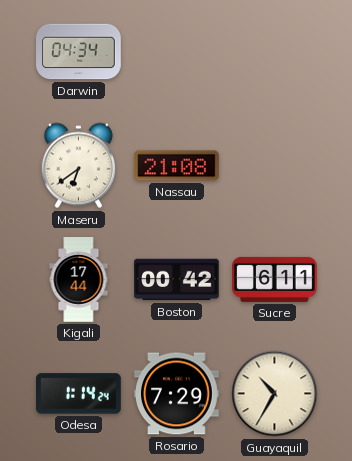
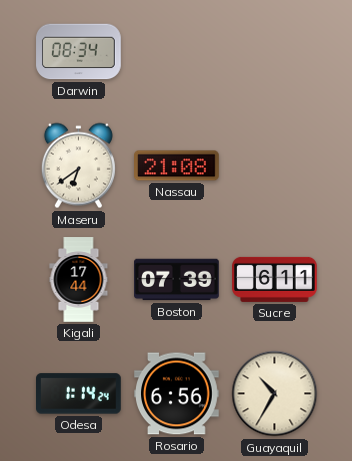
Darwin: 04:34 -> 08:34
Boston: 00:42 -> 07:39
Rosario: 7:29 -> 6:56
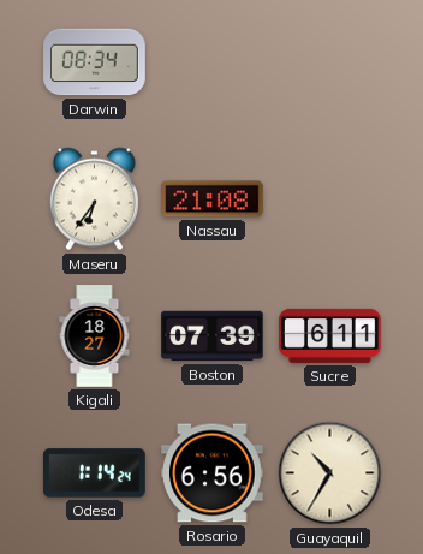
Maseru: 6:39 -> 6:36
Kigali: 17:44 -> 18:27
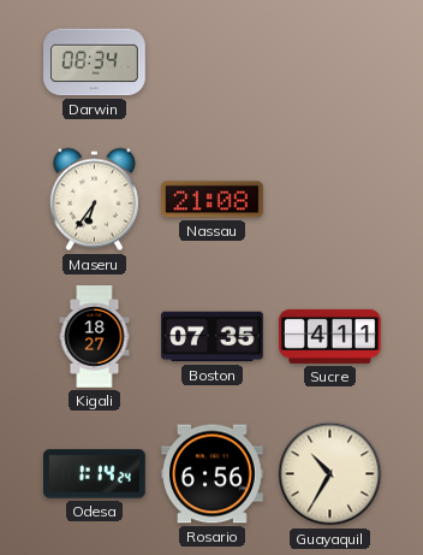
Boston: 07:39 -> 07:35
Sucre: 6:11 -> 4:11
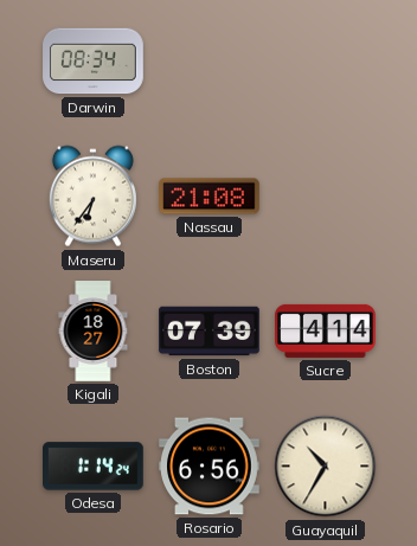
Boston: 07:35 -> 07:39
Sucre: 4:11 -> 4:14
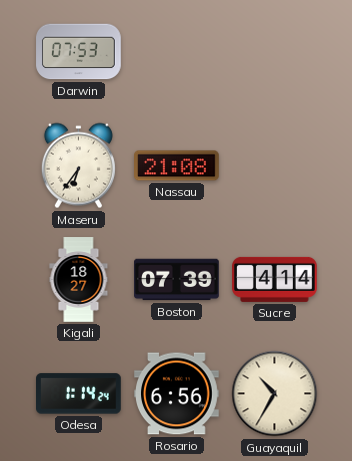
Darwin: 08:34 -> 07:53
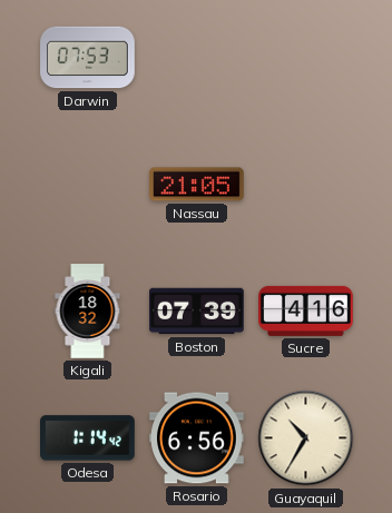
Maseru: 6:36 -> none
Nassau: 21:08 -> 21:05
Kigali: 18:27 -> 18:32
Sucre: 4:14 -> 4:16
Odesa: 1:14:24 -> 1:14:42
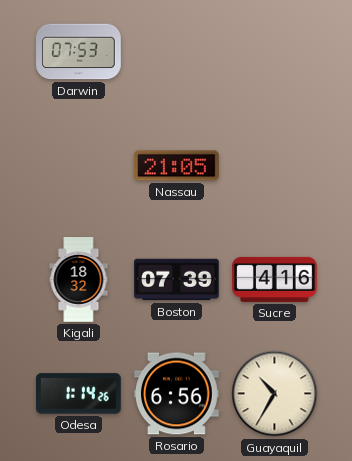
Odesa: 1:14:42 -> 1:14:26
